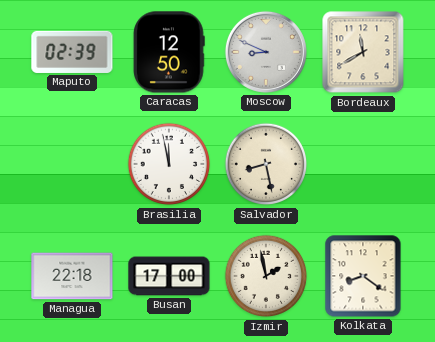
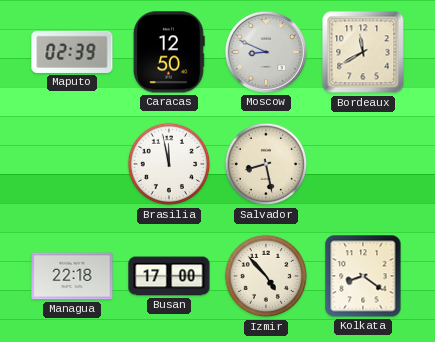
Izmir: 1:58 -> 4:53
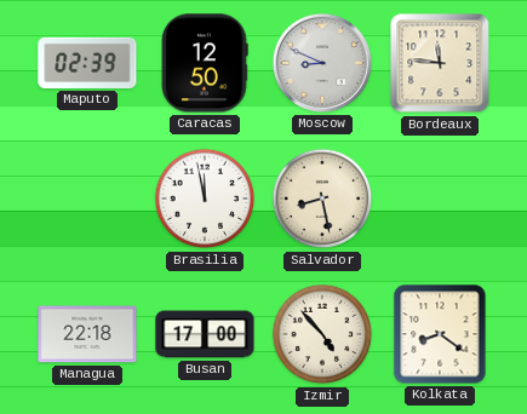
Bordeaux: 11:40 -> 11:46
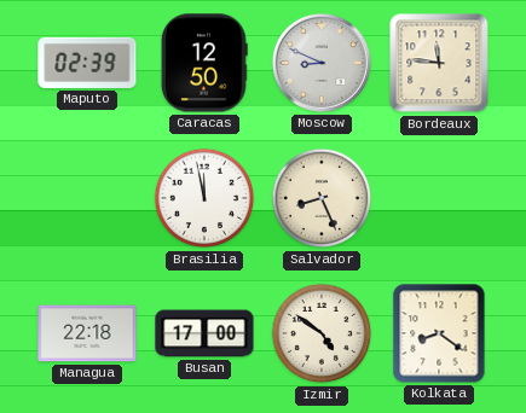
Salvador: 8:28 -> 8:26
Izmir: 4:53 -> 4:51
